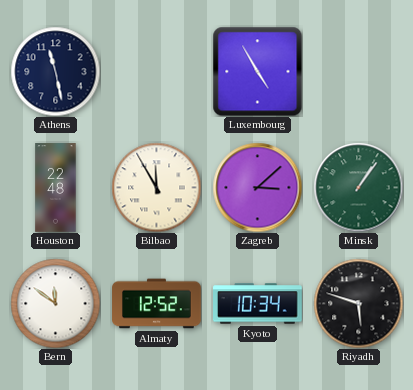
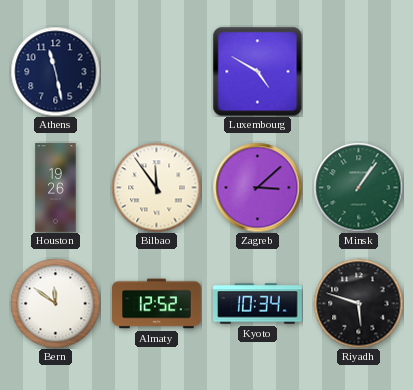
Luxembourg: 4:55 -> 4:50
Houston: 22:48 -> 19:26
Bilbao: 11:55 -> 11:54
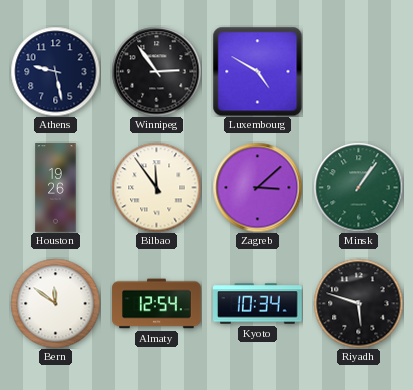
Athens: 11:28 -> 9:28
Winnipeg: none -> 2:54
Almaty: 12:52 -> 12:54
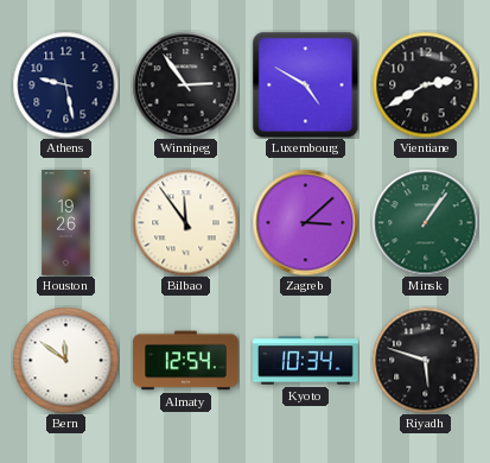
Vientiane: none -> 2:40
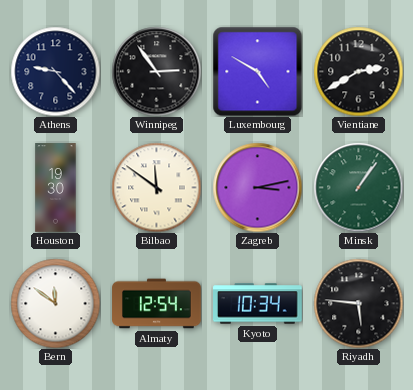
Athens: 9:28 -> 9:23
Houston: 19:26 -> 19:30
Bilbao: 11:54 -> 11:51
Zagreb: 3:08 -> 3:13
Riyadh: 5:48 -> 5:46
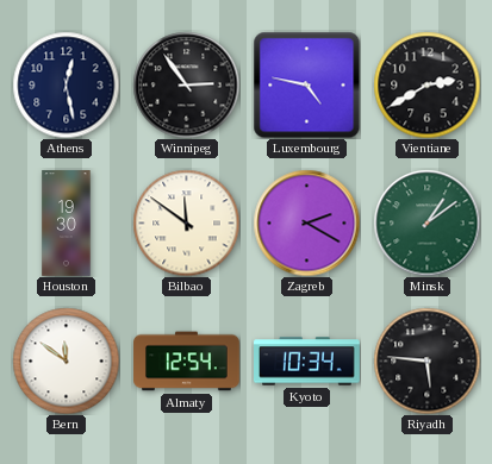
Athens: 9:23 -> 12:28
Luxembourg: 4:50 -> 4:47
Zagreb: 3:13 -> 2:20
Minsk: 1:06 -> 1:09
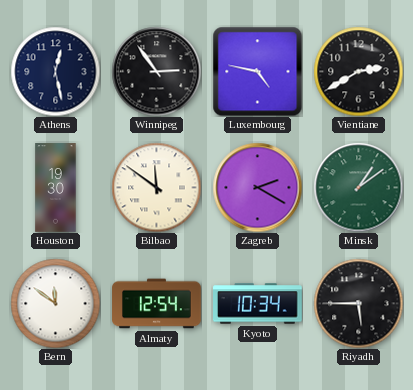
Riyadh: 5:46 -> 5:45
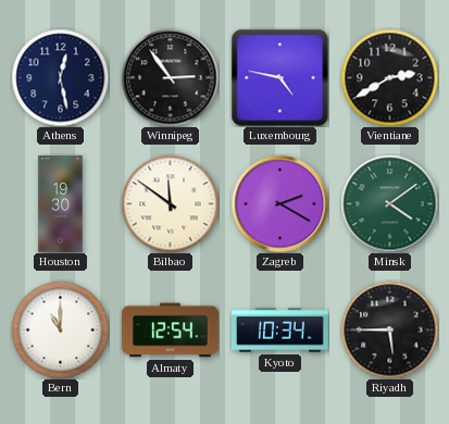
Minsk: 1:09 -> 4:09
Bern: 11:51 -> 11:00
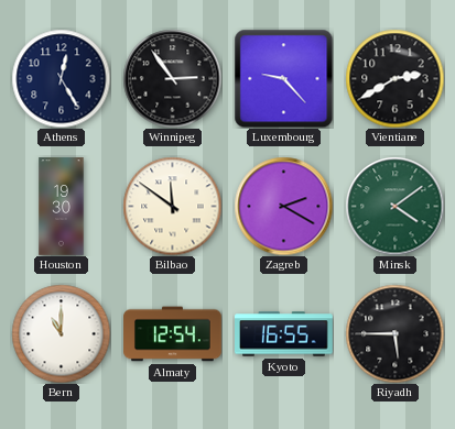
Athens: 12:28 -> 12:25
Luxembourg: 4:47 -> 9:23
Kyoto: 10:34 -> 16:55
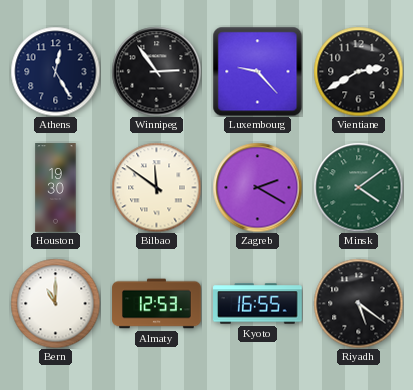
Almaty: 12:54 -> 12:53
Riyadh: 5:45 -> 5:21
